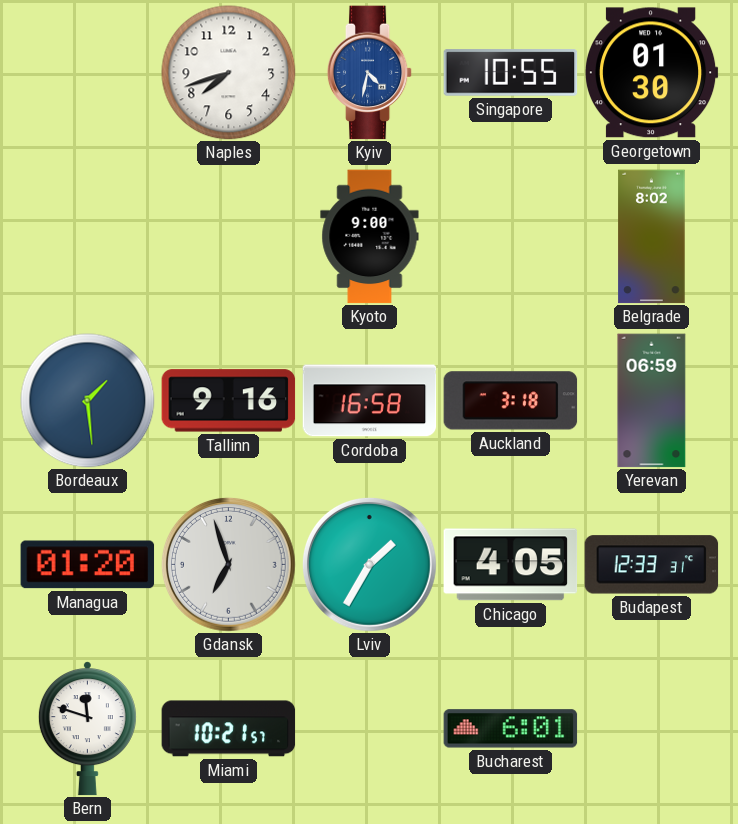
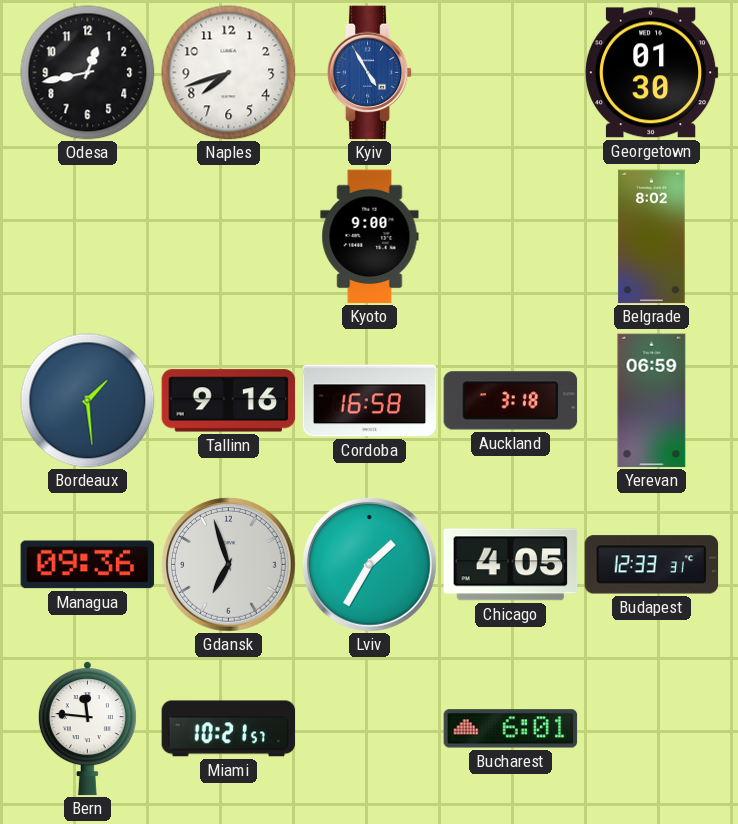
Odesa: none -> 12:43
Kyiv: 4:32 -> 4:55
Singapore: 10:55 -> none
Managua: 01:20 -> 09:36
Bern: 11:48 -> 11:46
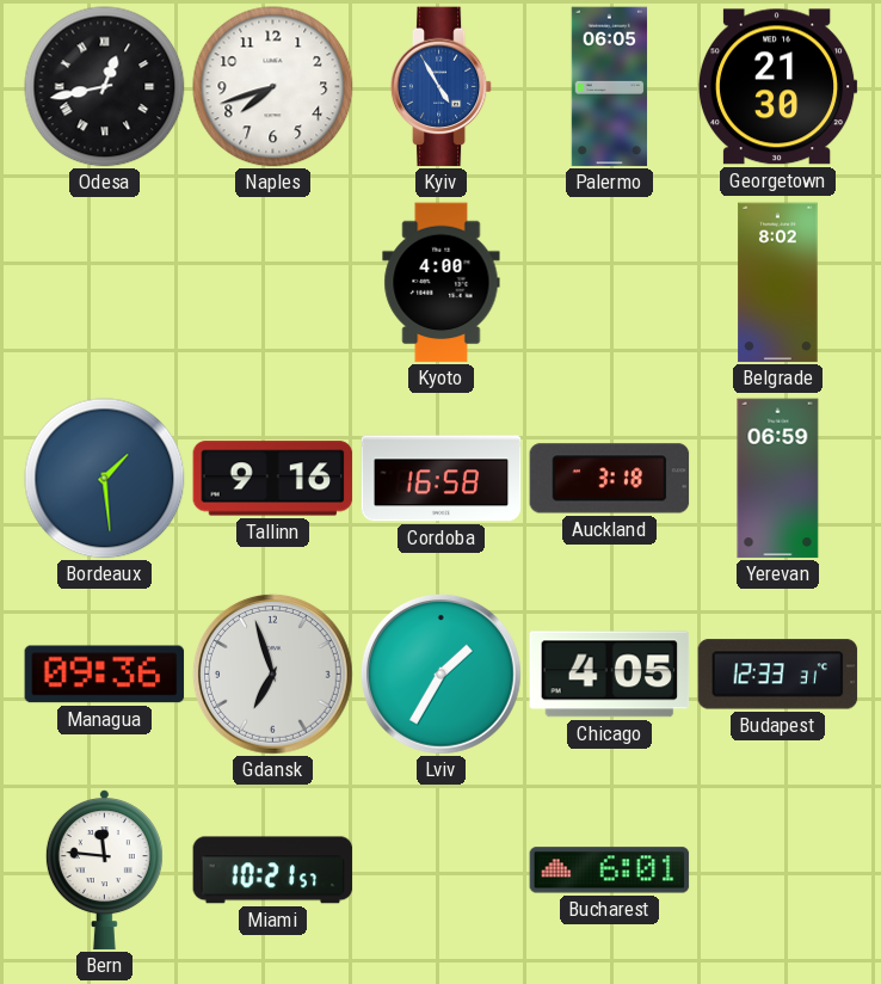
Odesa numerals: Arabic -> Roman
Palermo: none -> 06:05
Georgetown: 01:30 -> 21:30
Kyoto: 9:00 -> 4:00
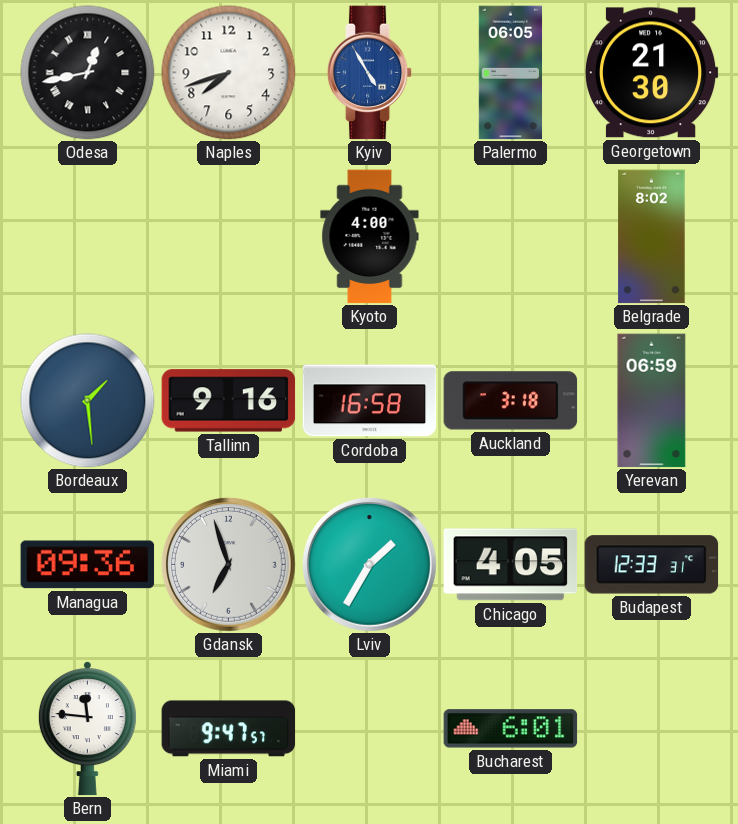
Miami: 10:21 -> 9:47
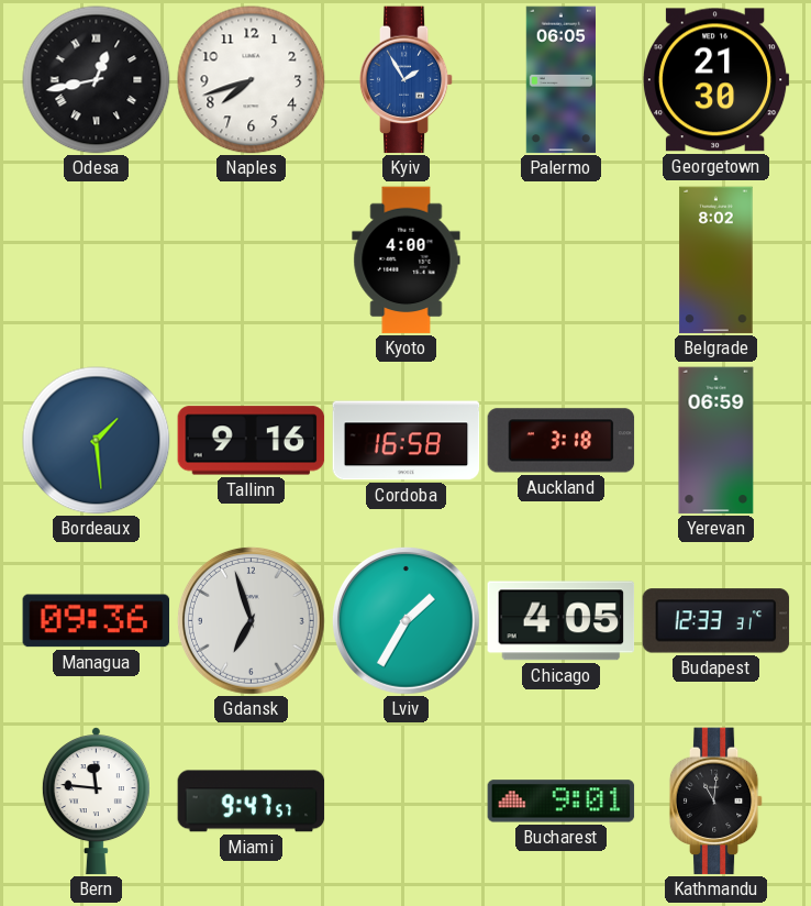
Kyiv: 4:55 -> 1:55
Bucharest: 6:01 -> 9:01
Kathmandu: none -> 11:01
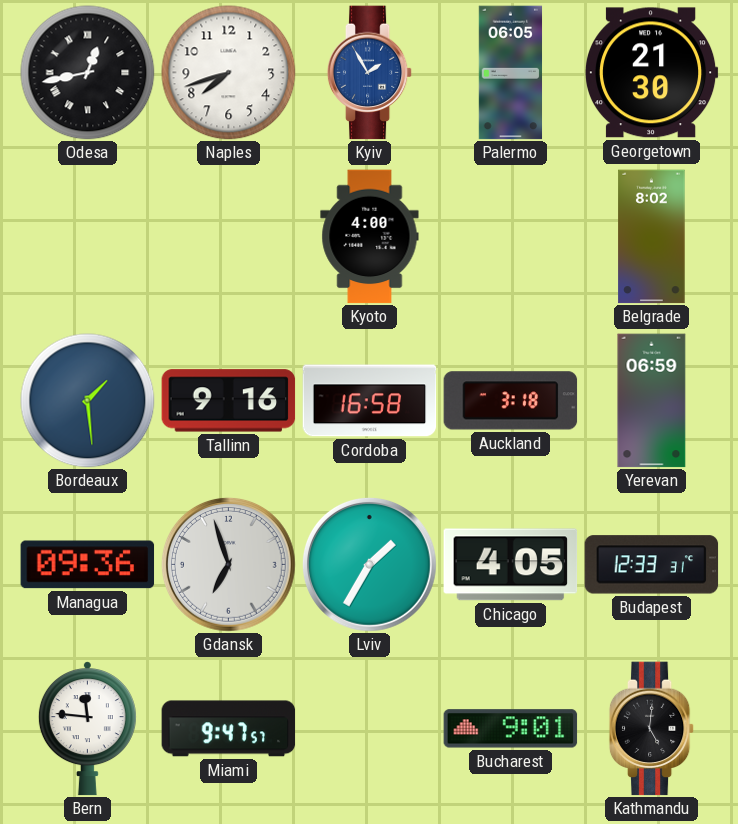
Kathmandu: 11:01 -> 5:01
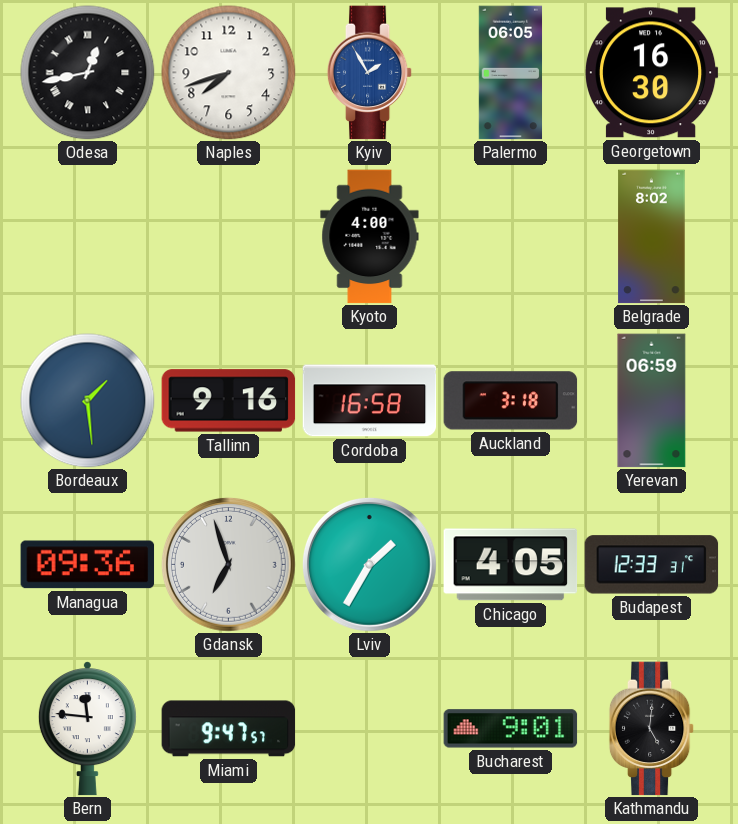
Georgetown: 21:30 -> 16:30
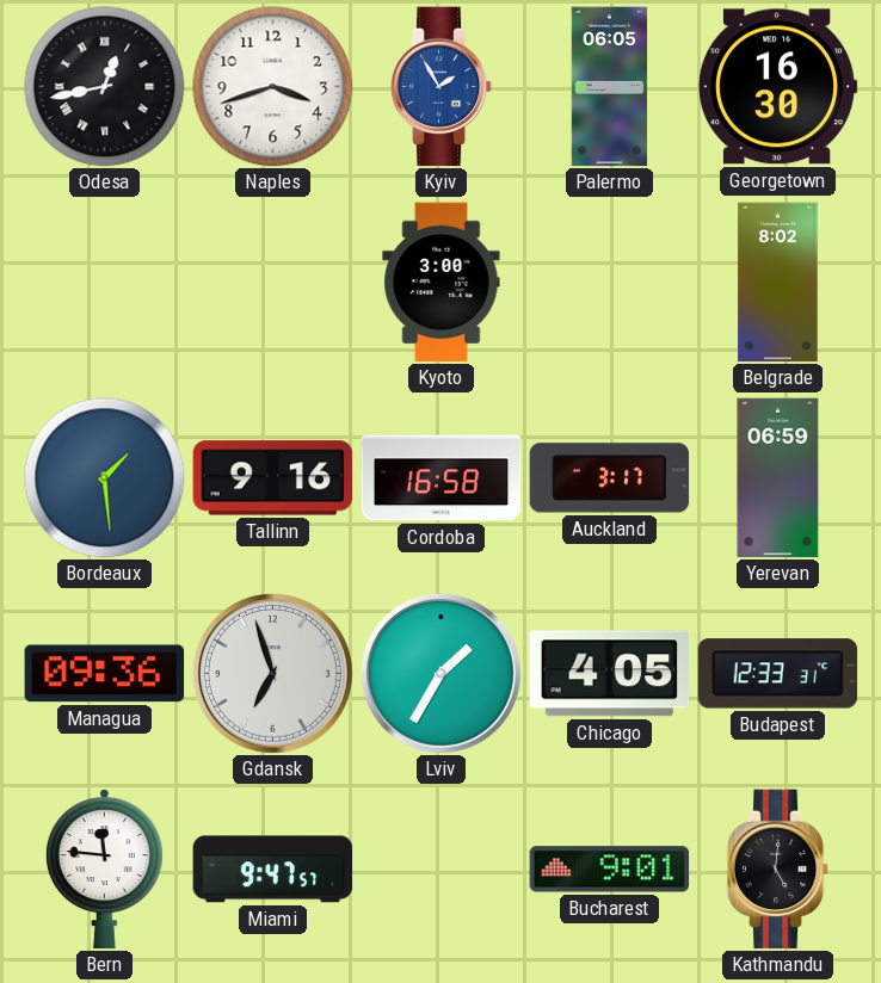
Naples: 7:42 -> 3:42
Kyoto: 4:00 -> 3:00
Auckland: 3:18 -> 3:17
